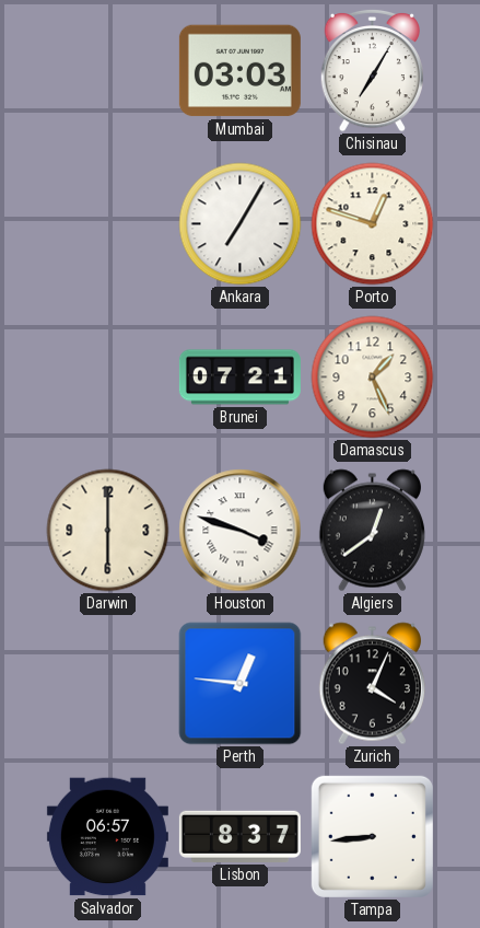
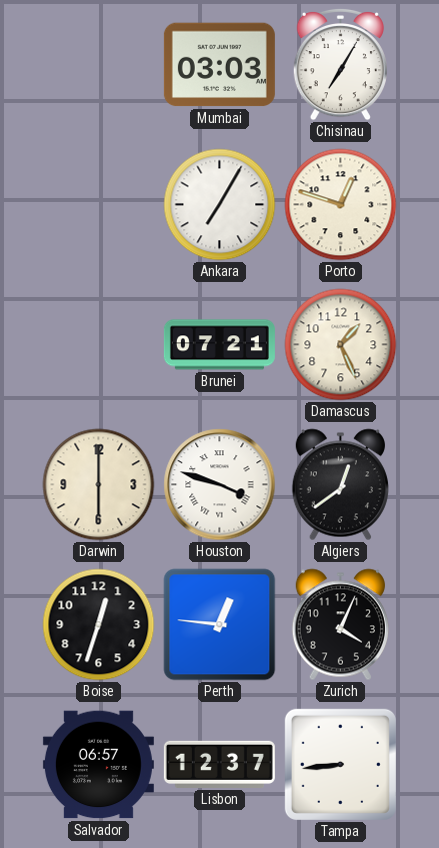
Boise: none -> 12:33
Lisbon: 8:37 -> 12:37
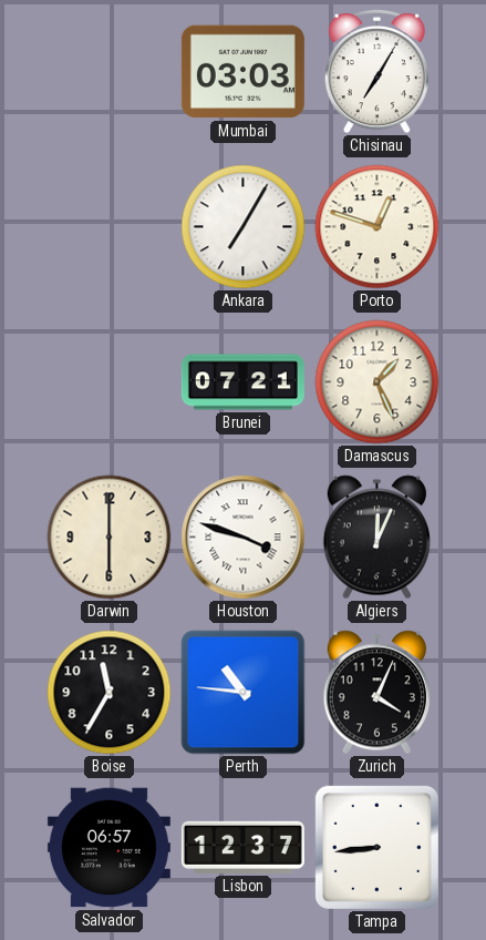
Algiers: 12:39 -> 12:04
Boise: 12:33 -> 11:35
Perth: 12:46 -> 10:46
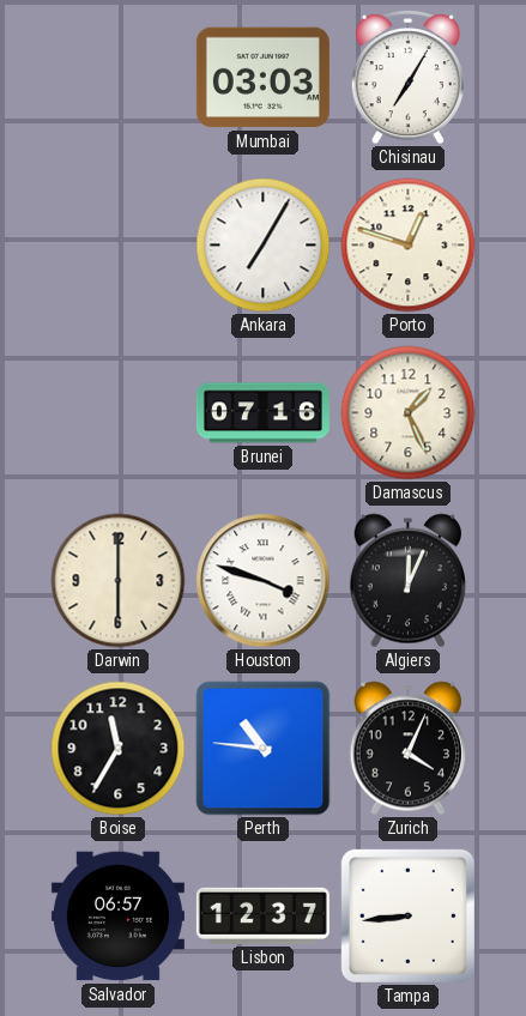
Brunei: 07:21 -> 07:16
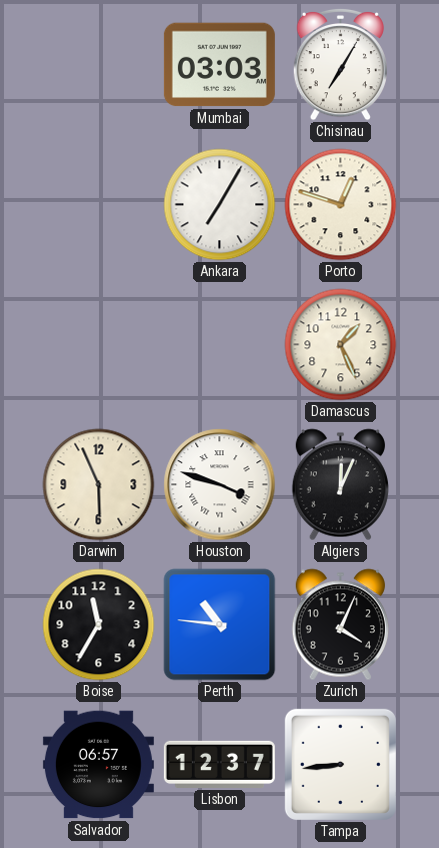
Brunei: 07:16 -> none
Darwin: 6:00 -> 5:56
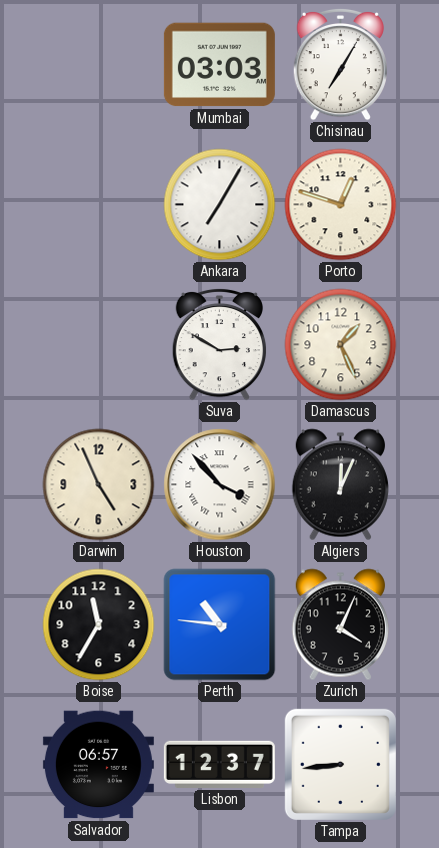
Suva: none -> 2:50
Darwin: 5:56 -> 4:56
Houston: 3:48 -> 3:53
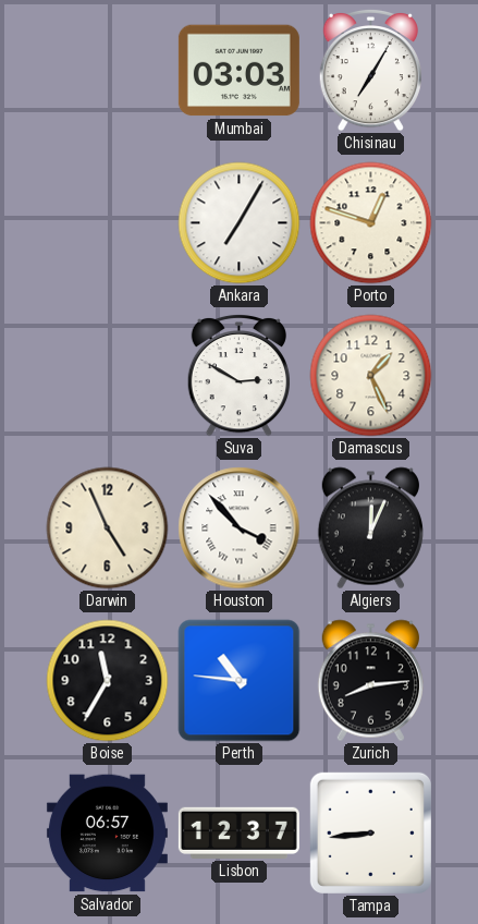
Zurich: 4:04 -> 8:14
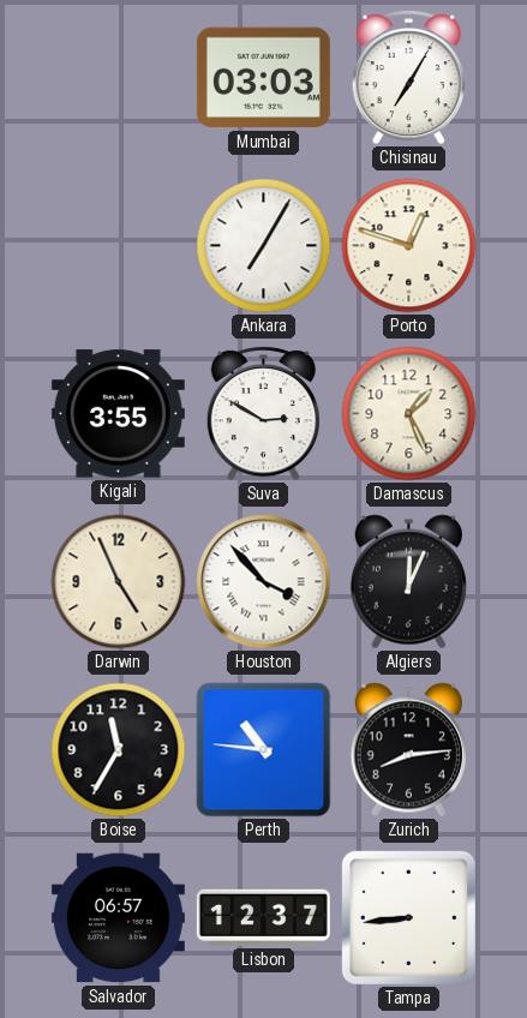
Kigali: none -> 3:55
